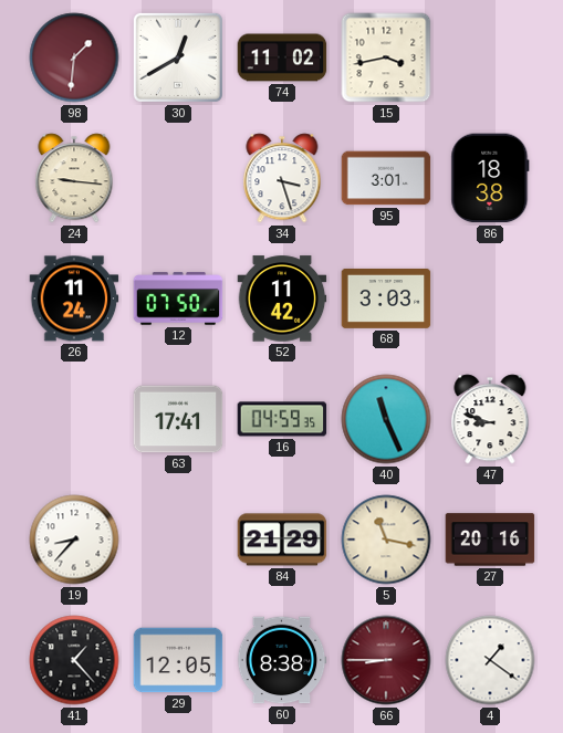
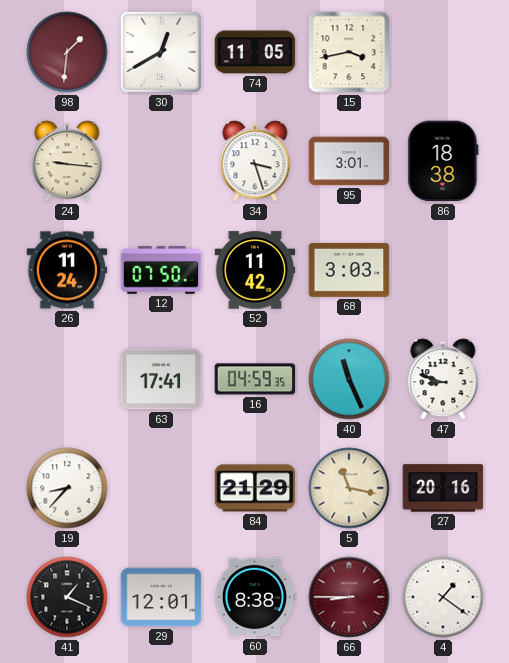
74: 11:02 -> 11:05
41: 1:23 -> 1:19
29: 12:05 -> 12:01
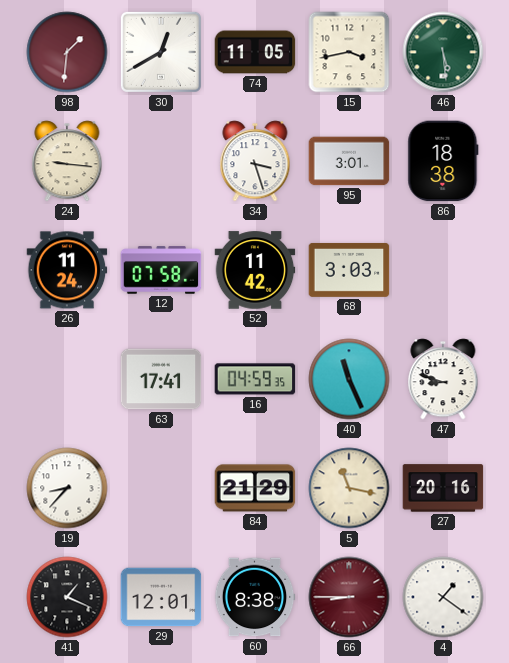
46: none -> 5:29
12: 07:50 -> 07:58
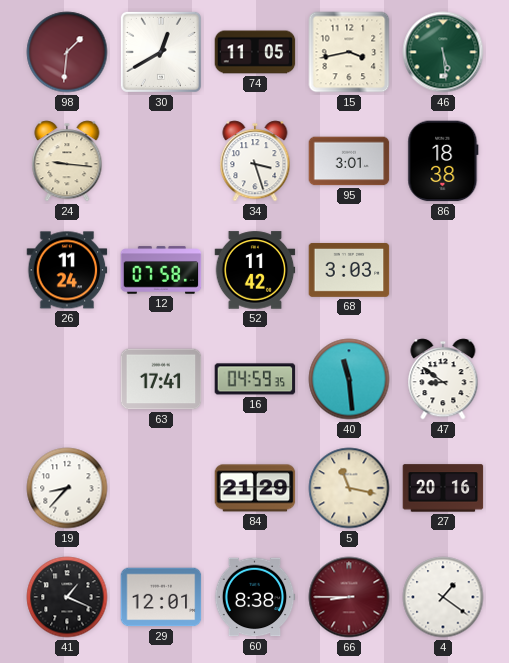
40: 11:26 -> 11:29
47: 8:48 -> 8:51
